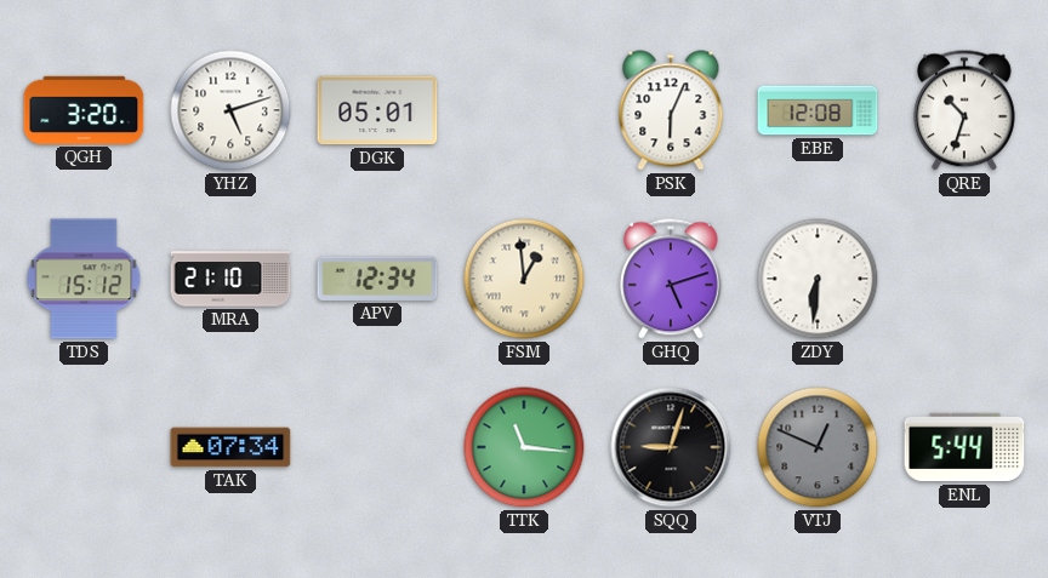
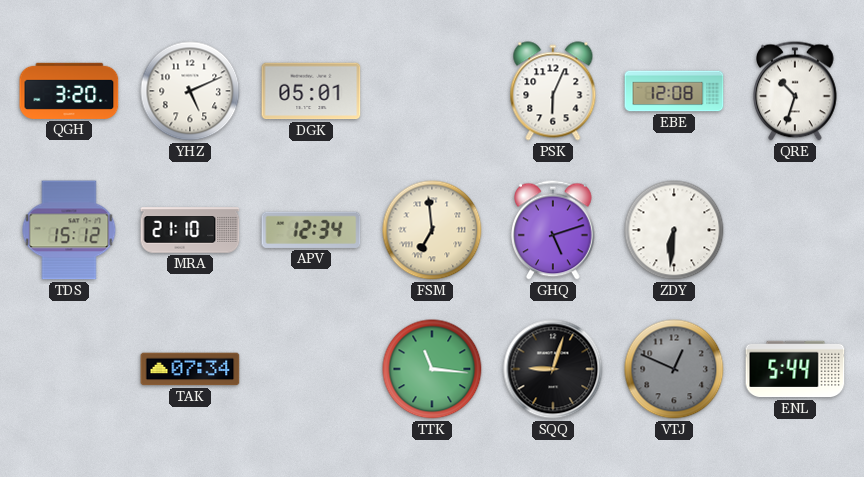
YHZ: 5:12 -> 5:11
FSM: 12:59 -> 6:59
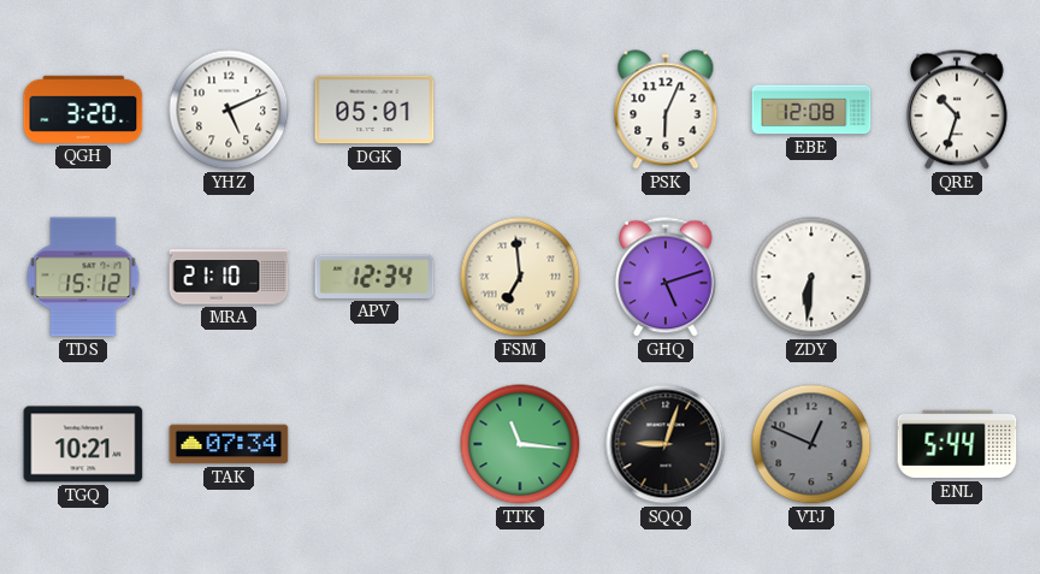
TGQ: none -> 10:21
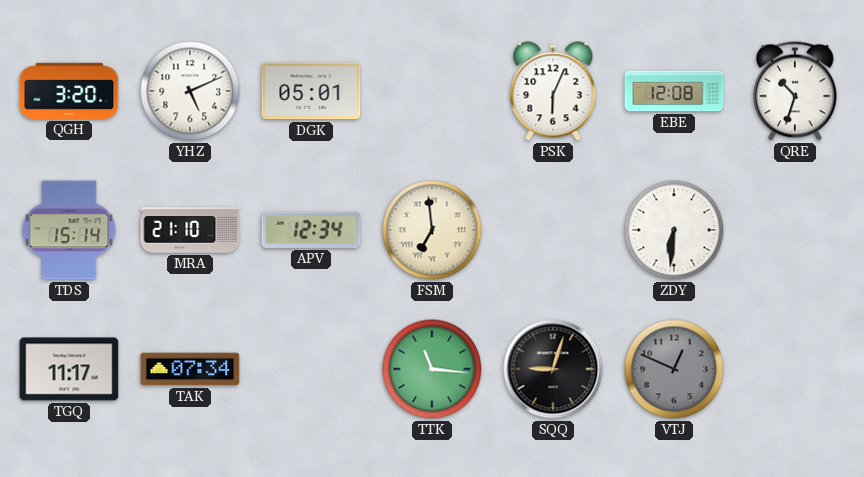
TDS: 15:12 -> 15:14
GHQ: 5:12 -> none
TGQ: 10:21 -> 11:17
ENL: 5:44 -> none
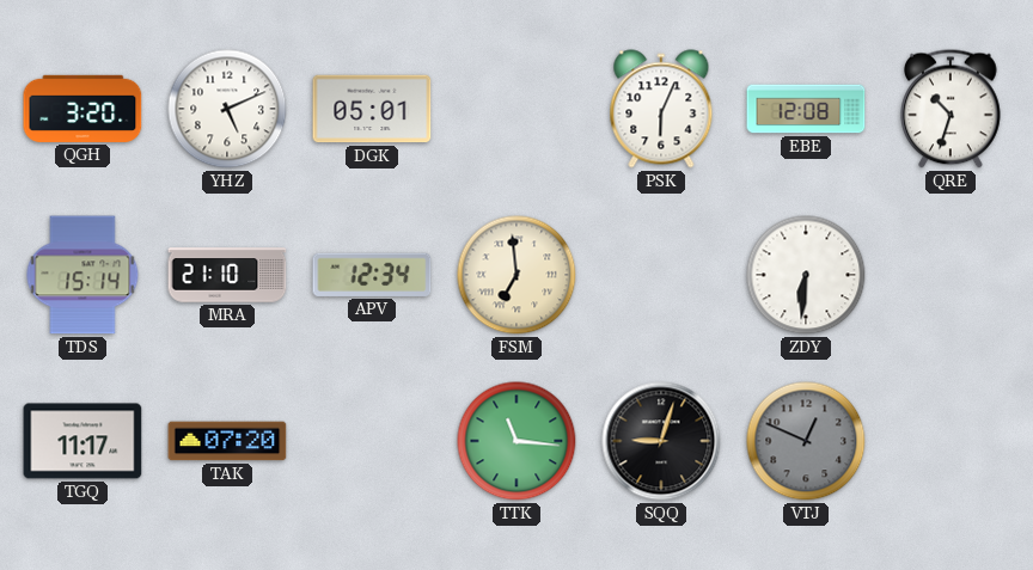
TAK: 07:34 -> 07:20
